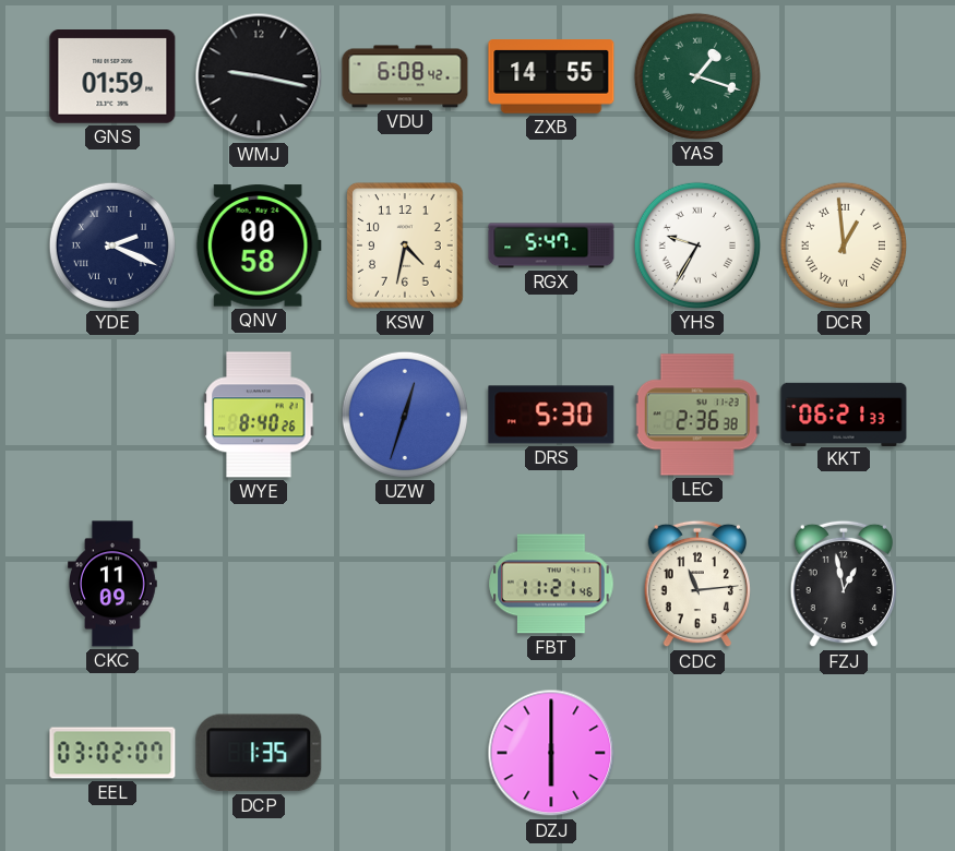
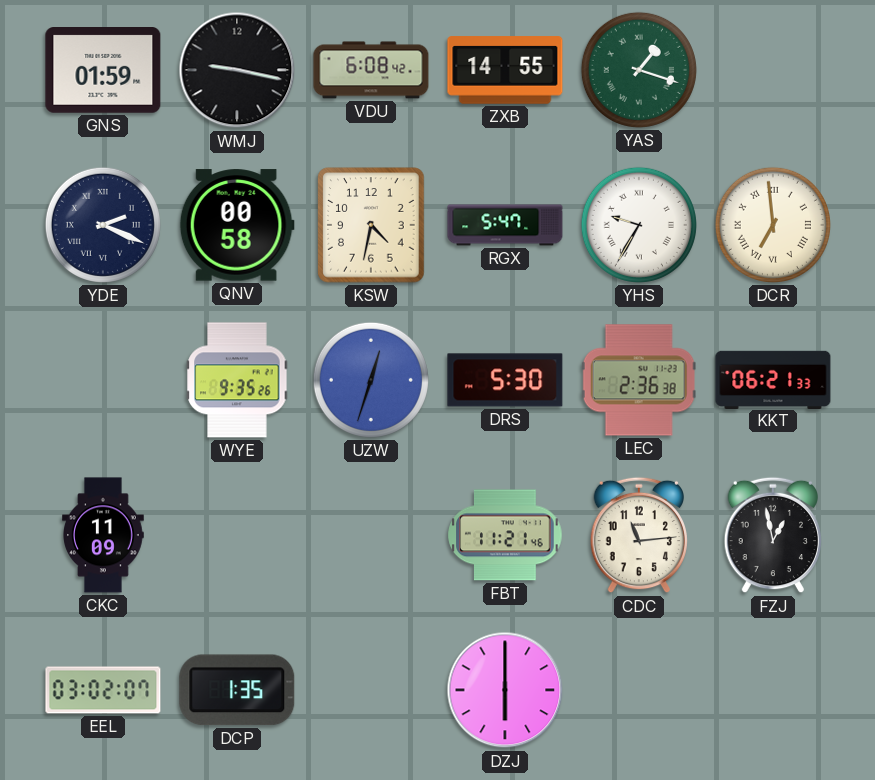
DCR: 12:59 -> 6:59
WYE: 8:40 -> 9:35
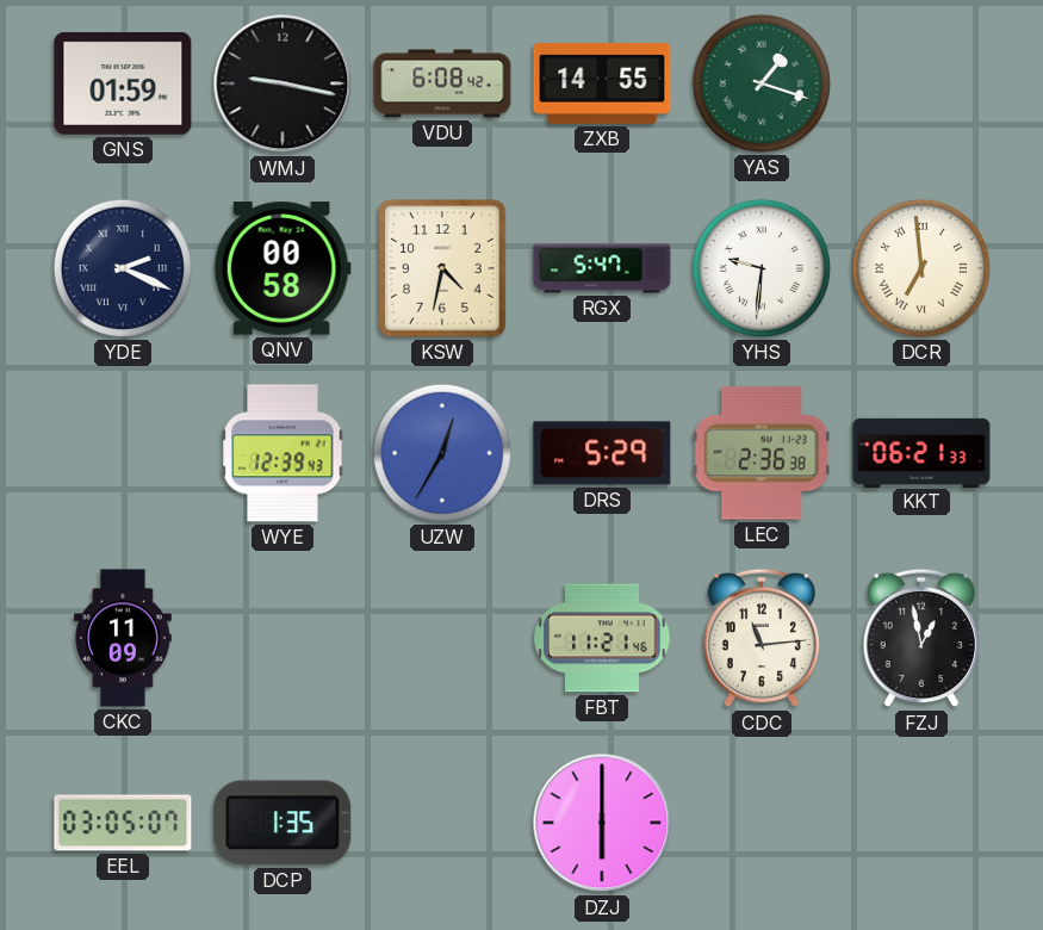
YHS: 9:35 -> 9:31
WYE: 9:35 -> 12:39
UZW: 12:33 -> 12:35
DRS: 5:30 -> 5:29
EEL: 03:02 -> 03:05
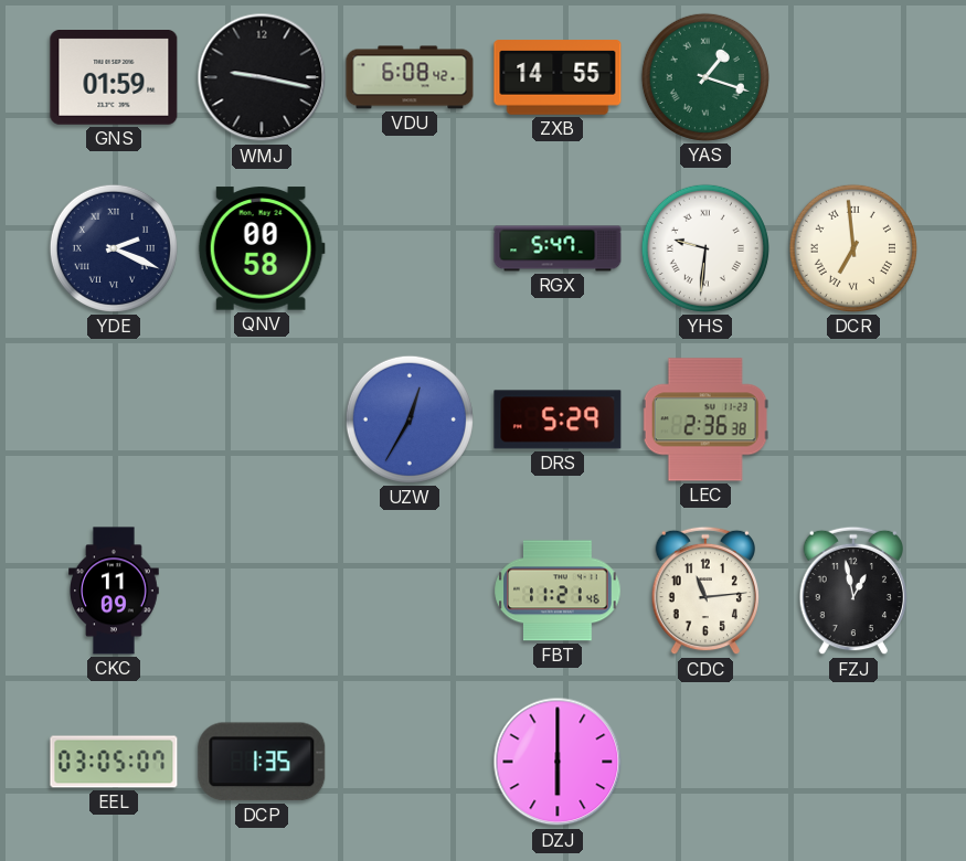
KSW: 4:32 -> none
WYE: 12:39 -> none
KKT: 06:21 -> none
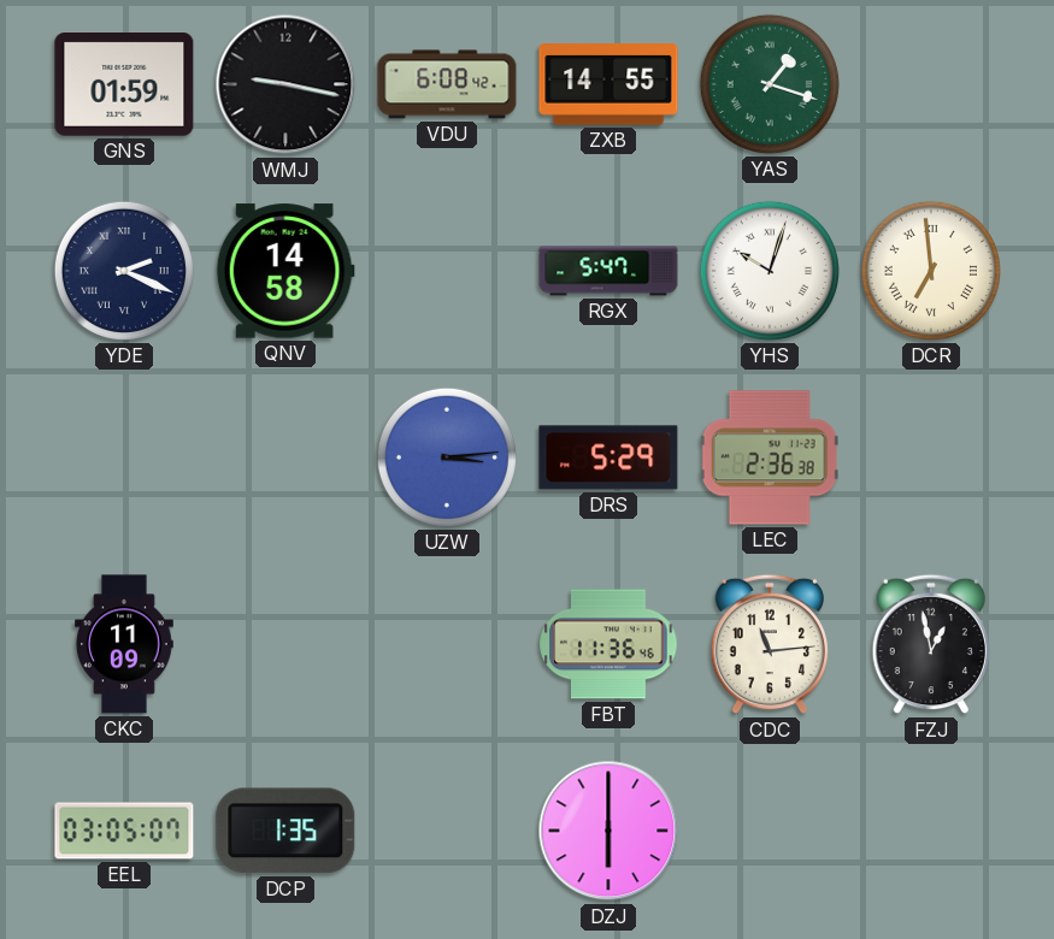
QNV: 00:58 -> 14:58
YHS: 9:31 -> 10:03
UZW: 12:35 -> 3:14
FBT: 11:21 -> 11:36
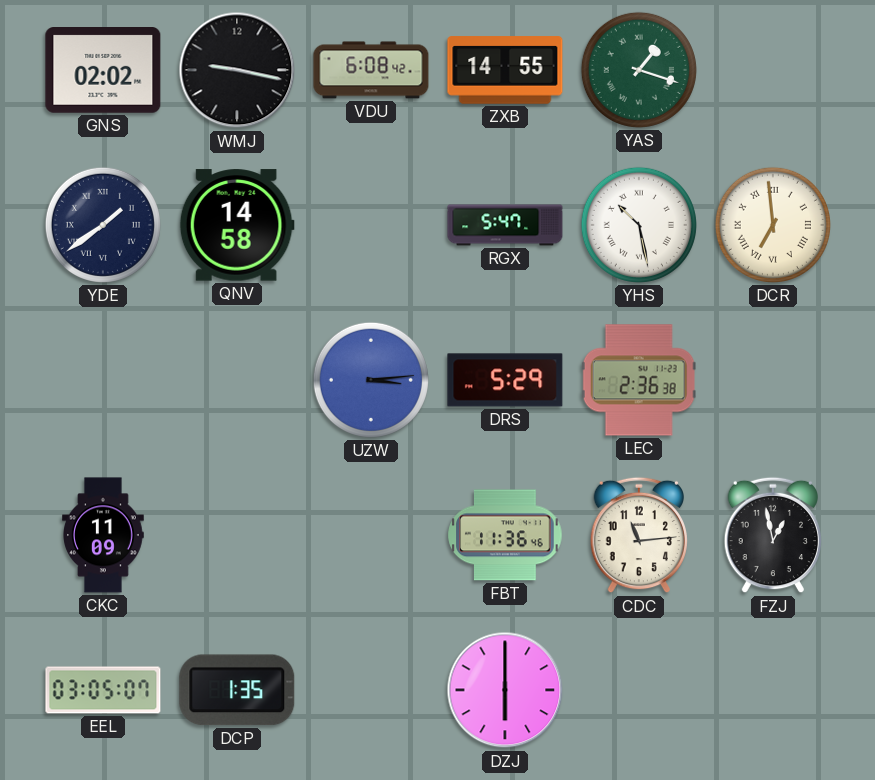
GNS: 01:59 -> 02:02
YDE: 2:19 -> 1:39
YHS: 10:03 -> 10:28
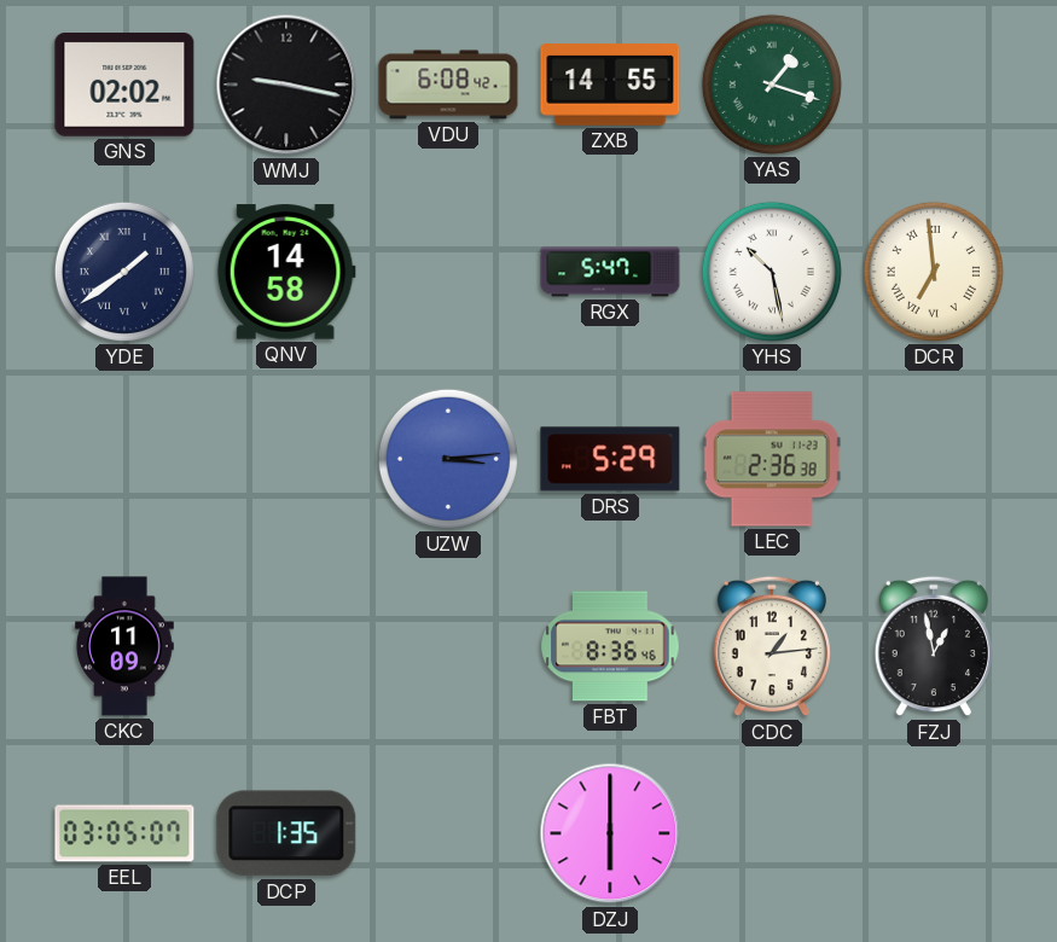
FBT: 11:36 -> 8:36
CDC: 11:14 -> 1:14
